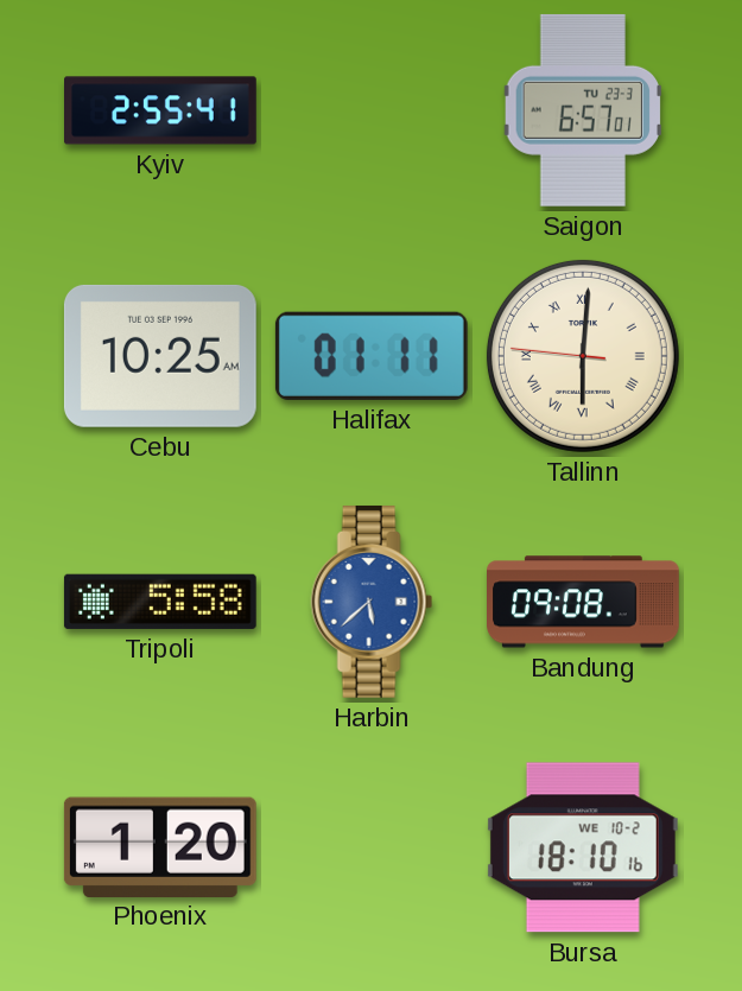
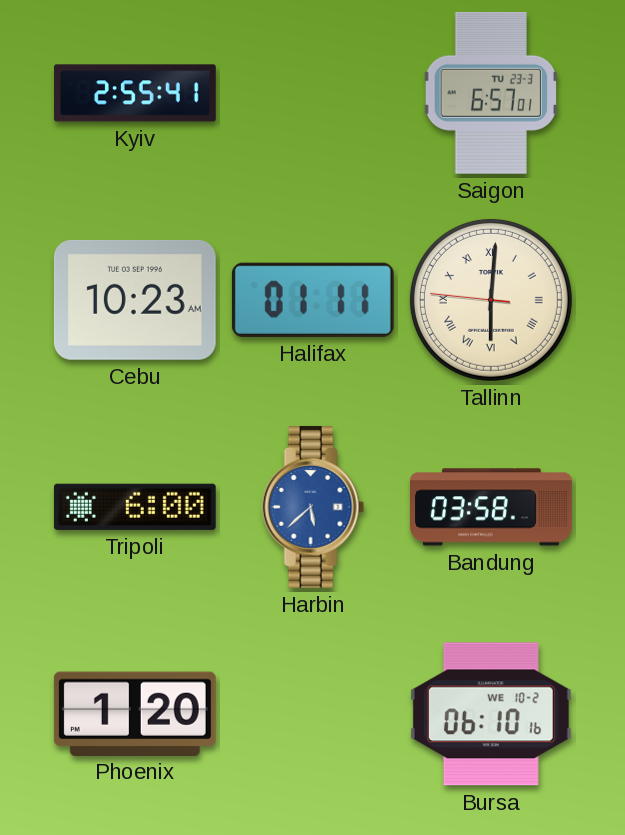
Cebu: 10:25 -> 10:23
Tripoli: 5:58 -> 6:00
Bandung: 09:08 -> 03:58
Bursa: 18:10 -> 06:10
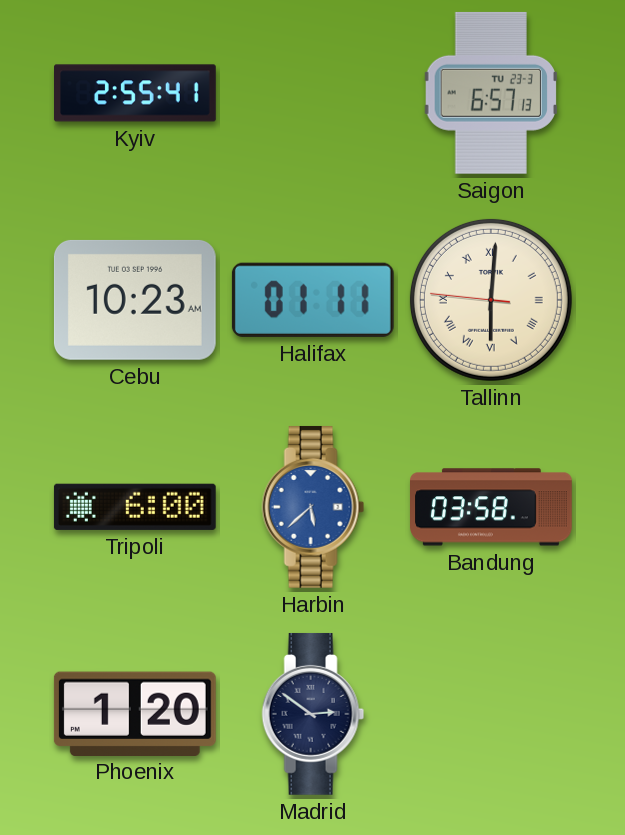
Saigon: 6:57:01 -> 6:57:13
Madrid: none -> 2:51
Bursa: 06:10 -> none
